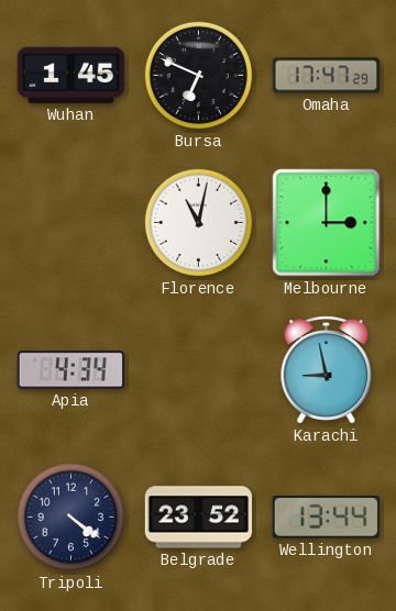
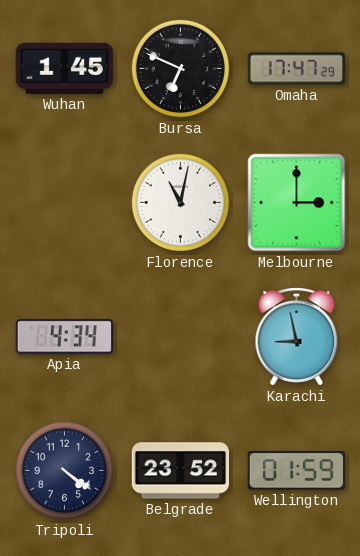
Wellington: 13:44 -> 01:59
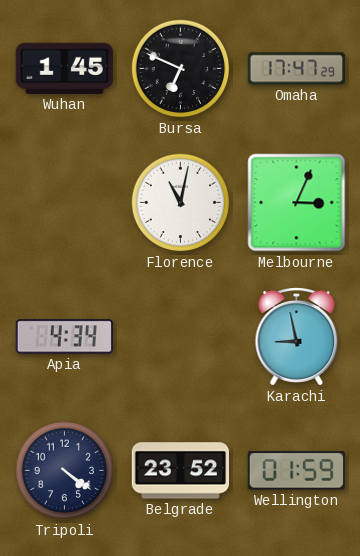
Melbourne: 3:00 -> 3:04
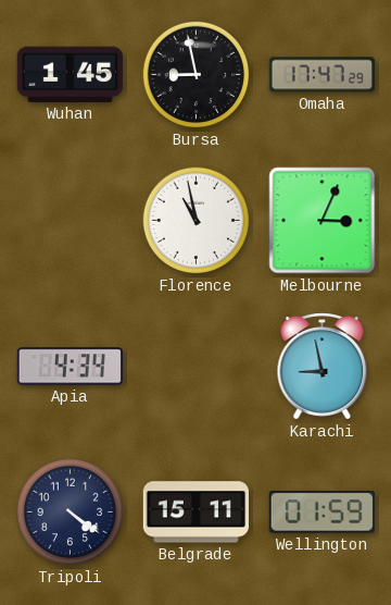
Bursa: 6:49 -> 8:58
Florence: 11:02 -> 10:58
Belgrade: 23:52 -> 15:11
